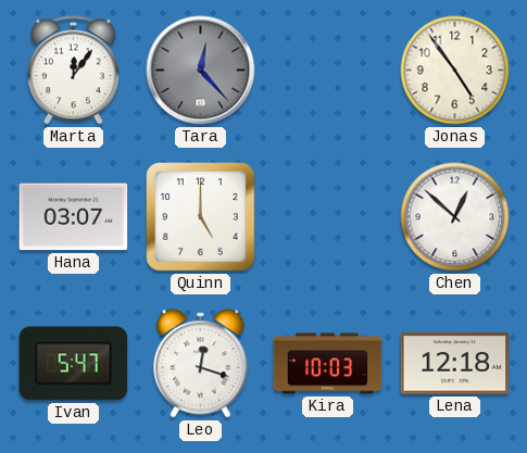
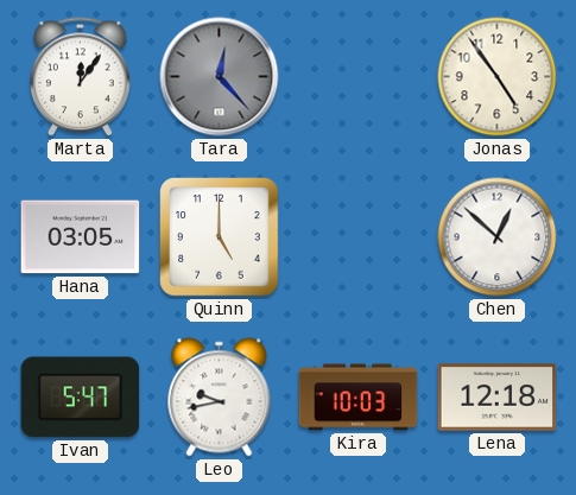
Hana: 03:07 -> 03:05
Leo: 12:18 -> 9:43
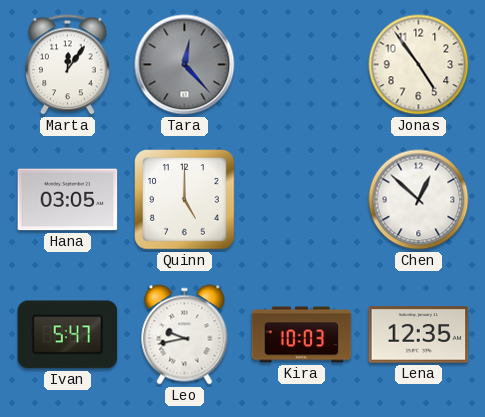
Lena: 12:18 -> 12:35
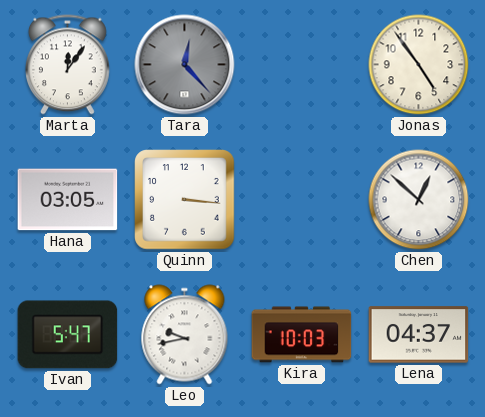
Quinn: 5:00 -> 3:16
Lena: 12:35 -> 04:37
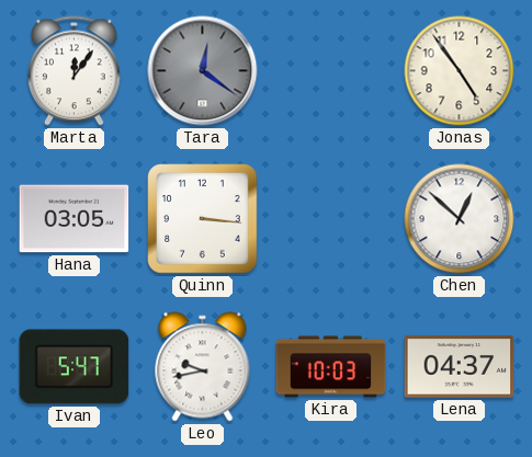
Tara: 12:23 -> 12:21
